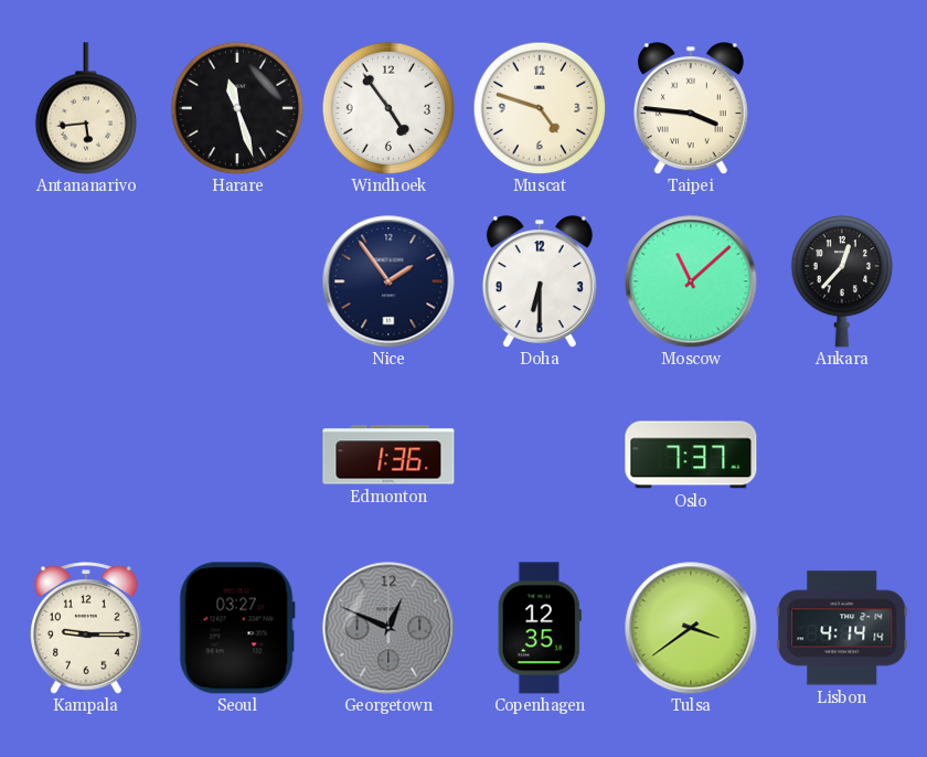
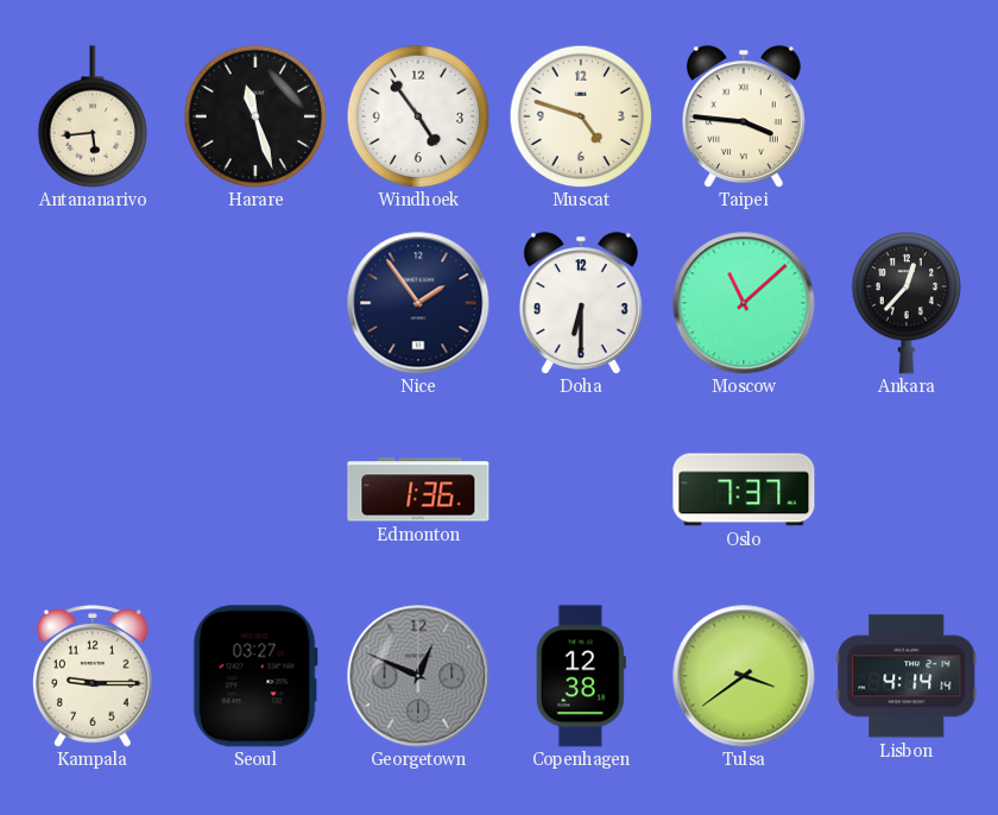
Copenhagen: 12:35 -> 12:38
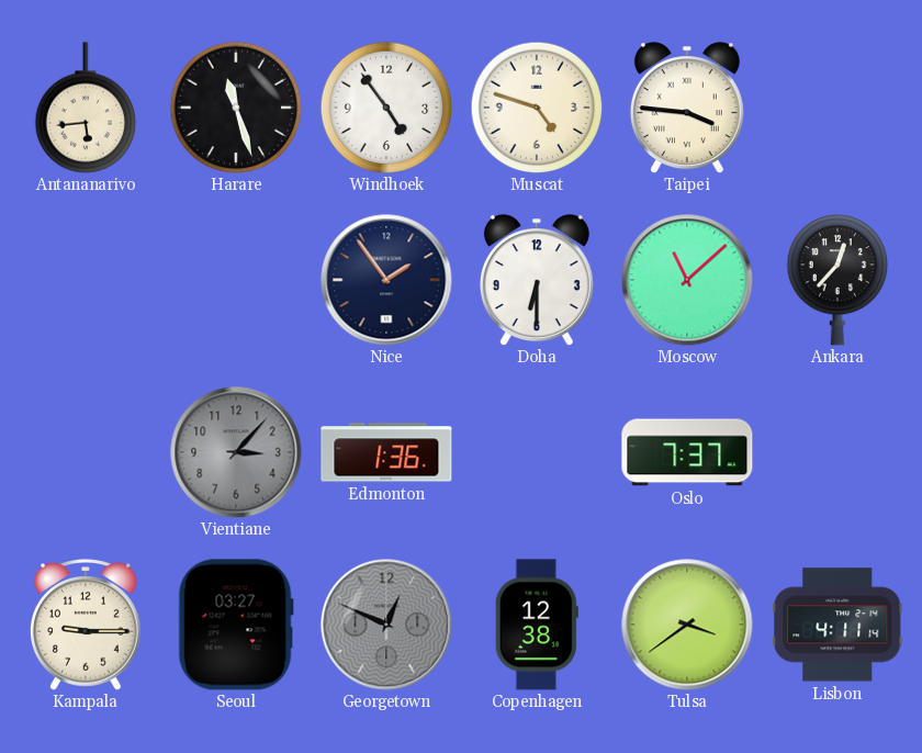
Vientiane: none -> 3:07
Lisbon: 4:14 -> 4:11
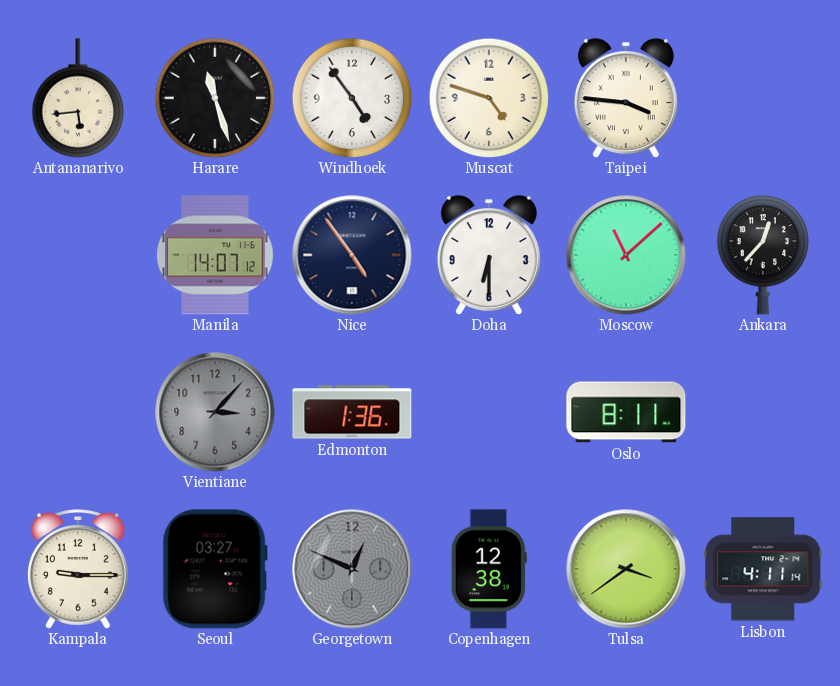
Manila: none -> 14:07
Nice: 1:54 -> 4:54
Oslo: 7:37 -> 8:11
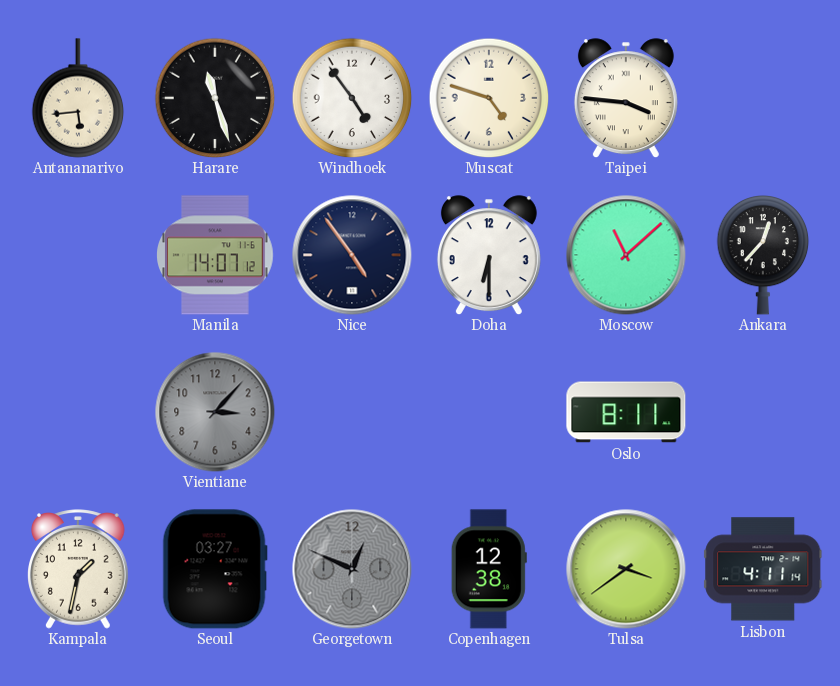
Edmonton: 1:36 -> none
Kampala: 9:15 -> 1:32
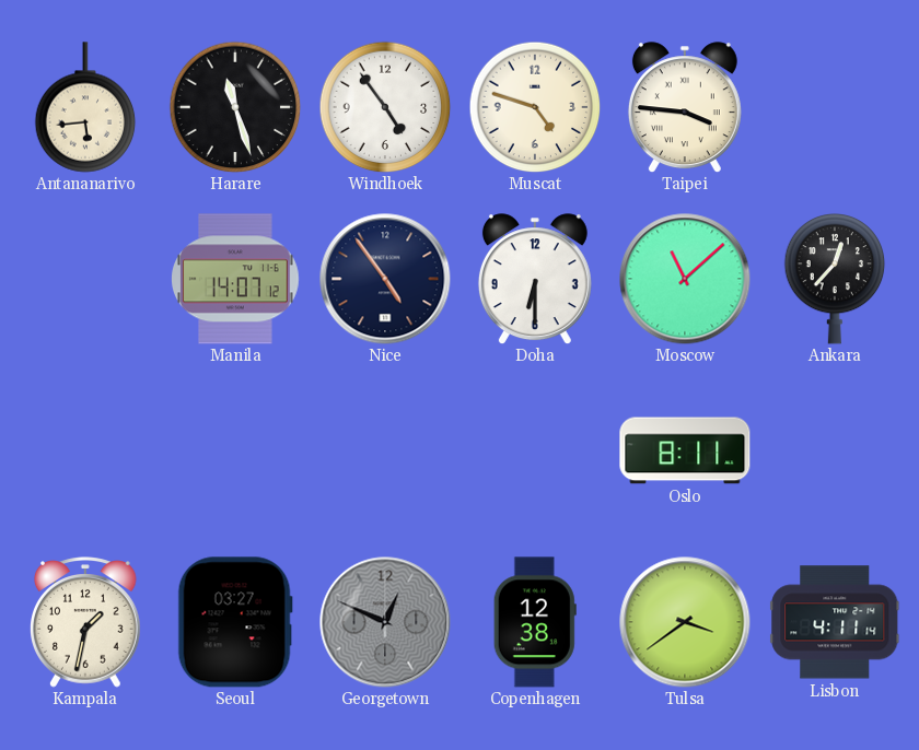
Vientiane: 3:07 -> none
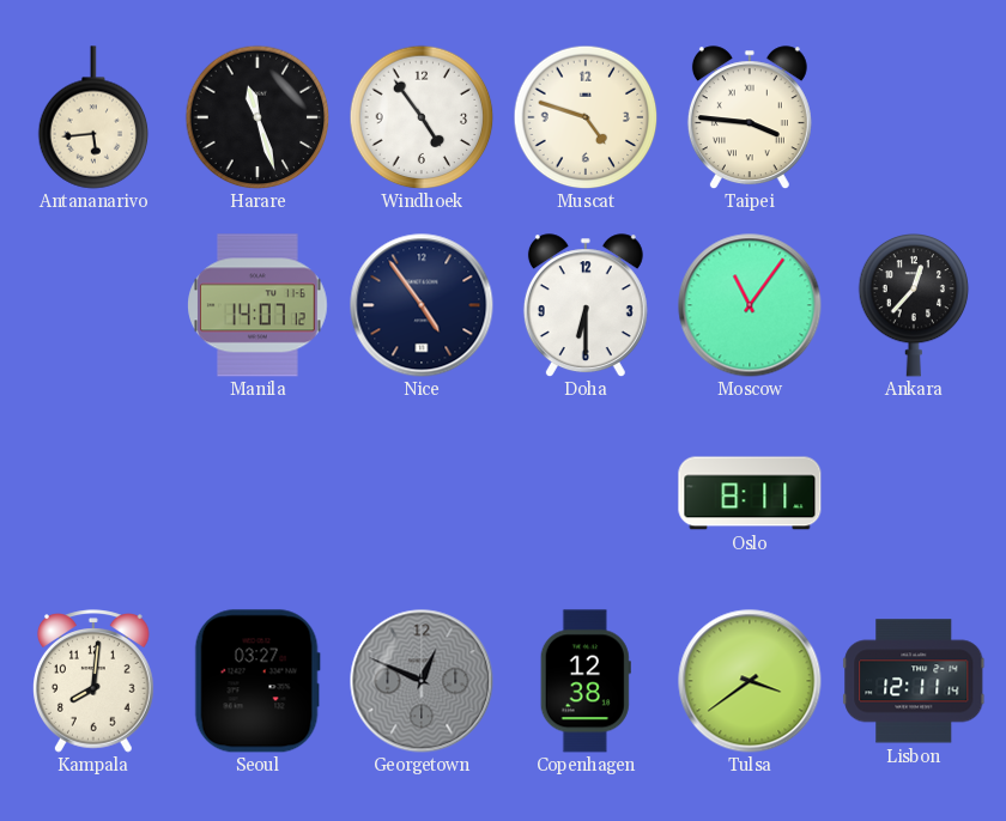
Moscow: 11:08 -> 11:06
Kampala: 1:32 -> 8:01
Lisbon: 4:11 -> 12:11
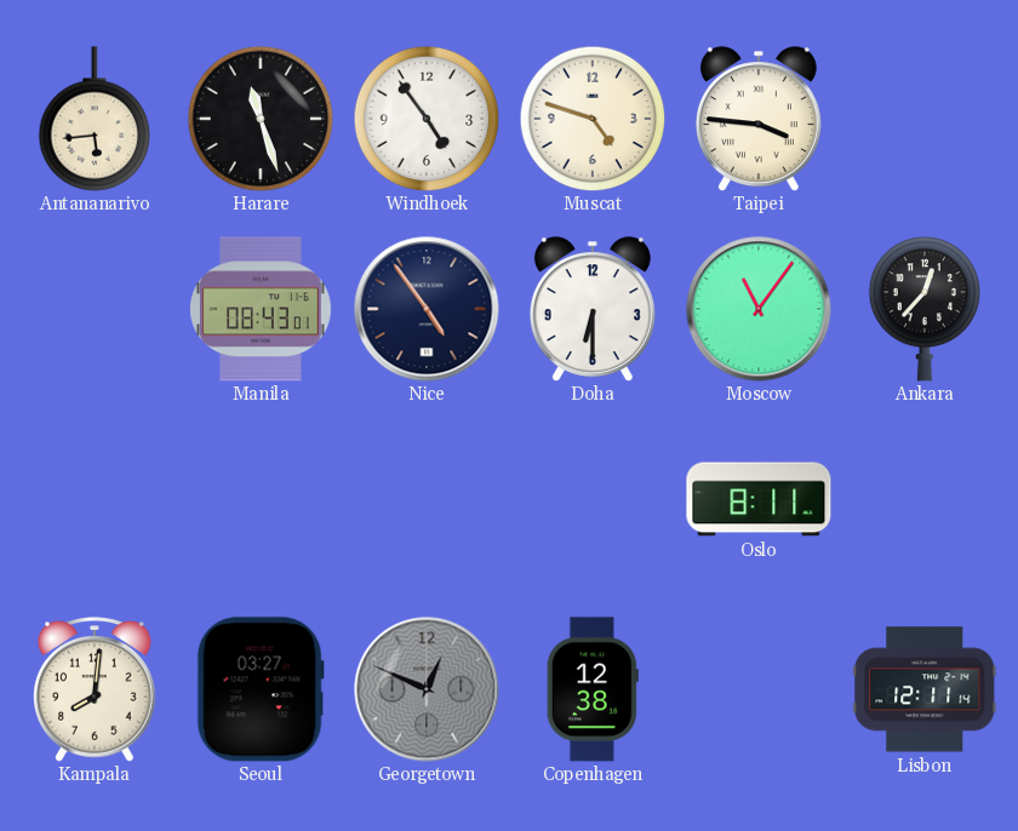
Manila: 14:07 -> 08:43
Tulsa: 3:39 -> none
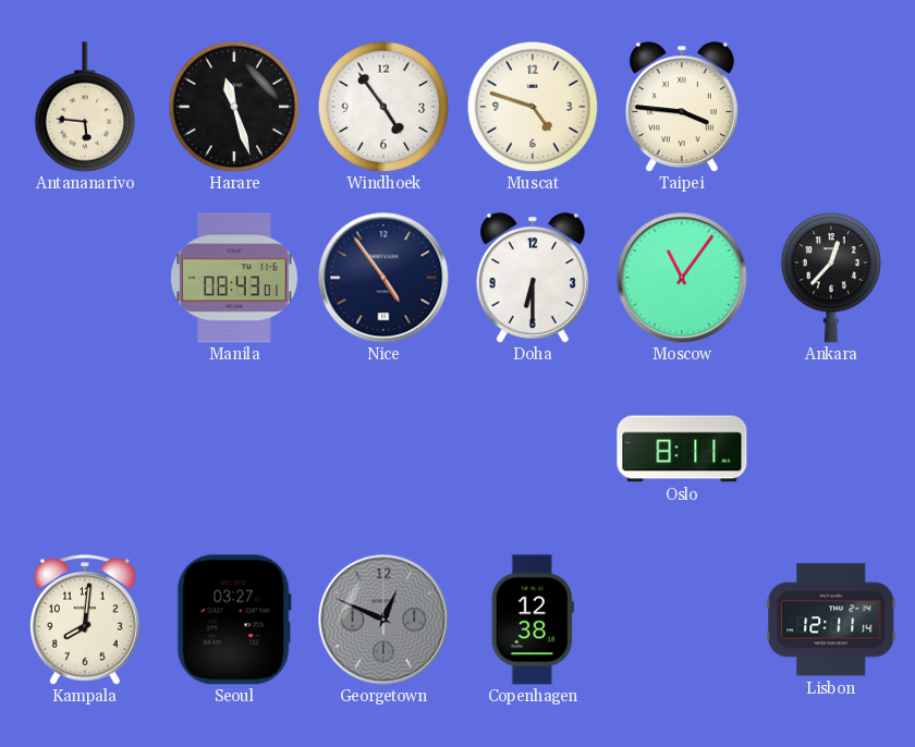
Antananarivo: 5:44 -> 5:46
